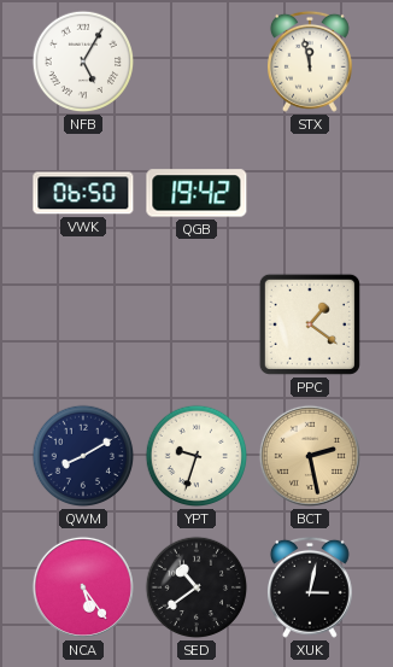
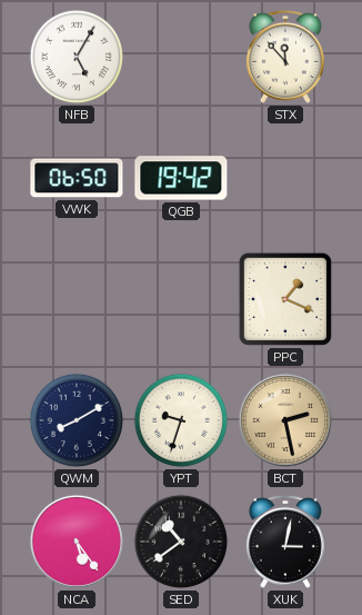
STX: 11:58 -> 11:53
PPC: 1:21 -> 1:19
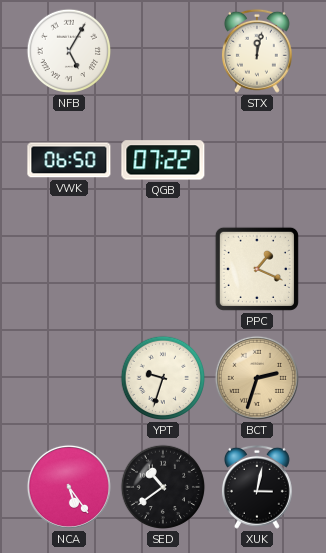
STX: 11:53 -> 12:02
QGB: 19:42 -> 07:22
QWM: 8:10 -> none
BCT: 2:28 -> 2:33
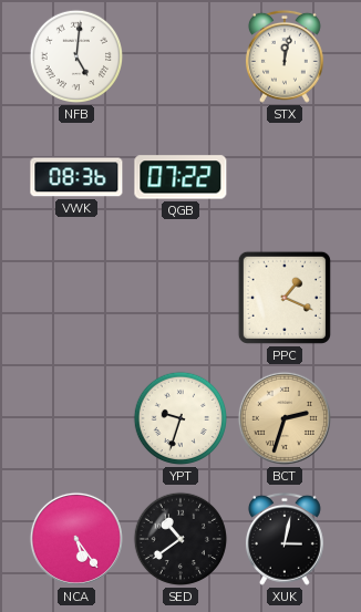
NFB: 5:05 -> 5:01
VWK: 06:50 -> 08:36
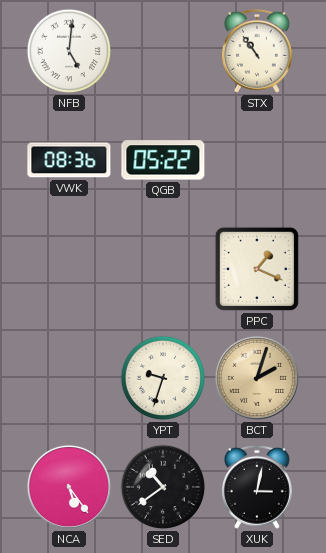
STX: 12:02 -> 10:54
QGB: 07:22 -> 05:22
BCT: 2:33 -> 2:03
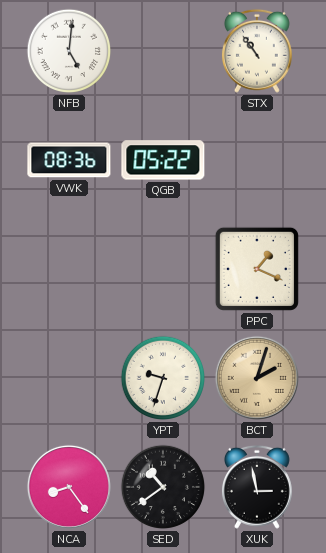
NCA: 5:24 -> 8:24
XUK: 3:02 -> 2:58
